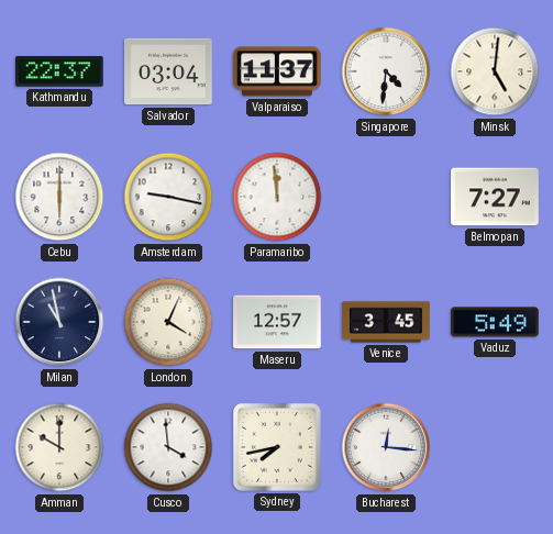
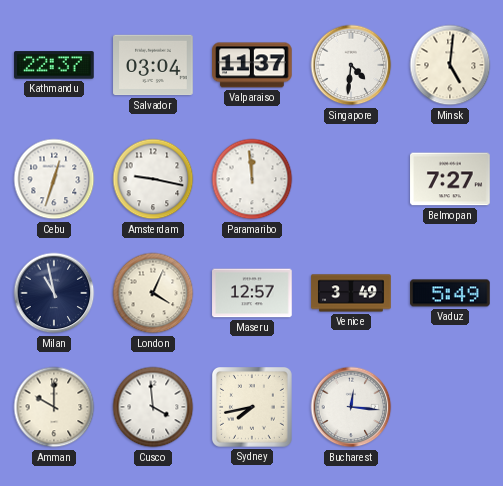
Cebu: 6:00 -> 12:33
Venice: 3:45 -> 3:49
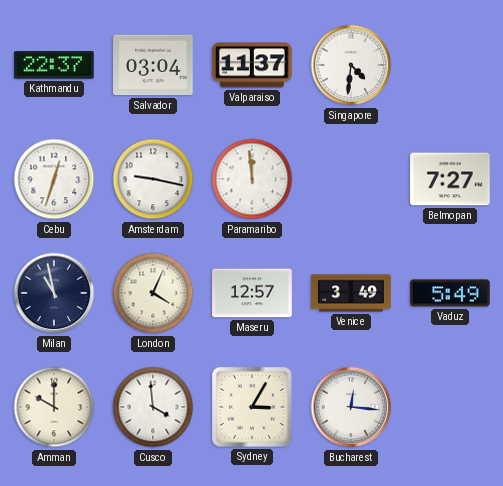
Minsk: 5:01 -> none
Sydney: 7:43 -> 3:05
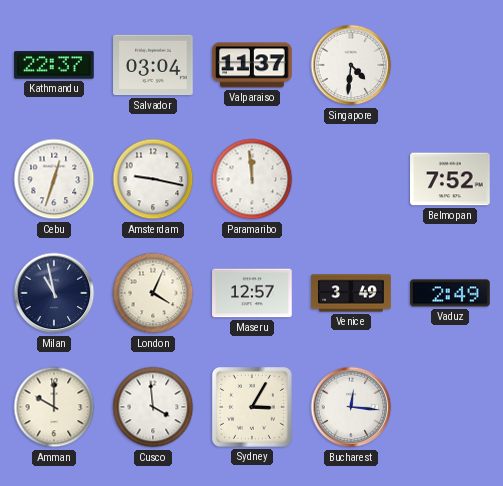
Belmopan: 7:27 -> 7:52
Vaduz: 5:49 -> 2:49
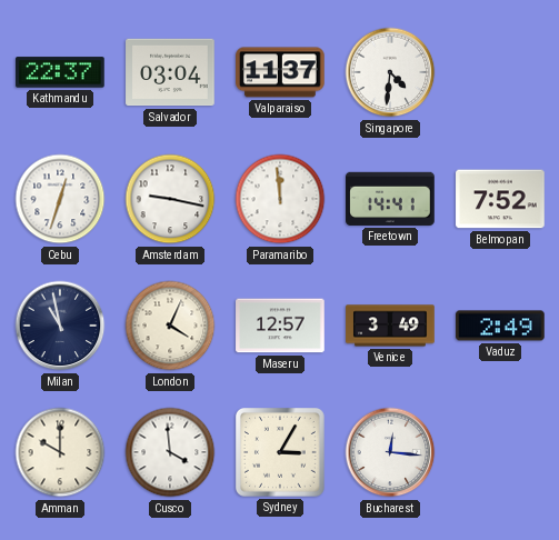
Freetown: none -> 14:41
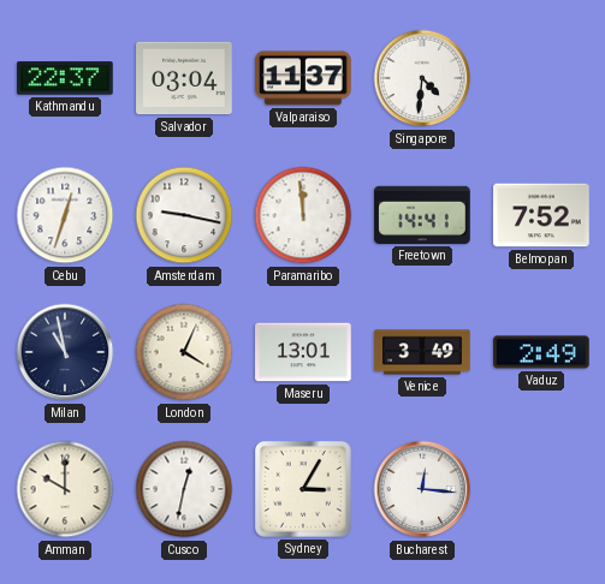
Maseru: 12:57 -> 13:01
Cusco: 3:59 -> 12:32
